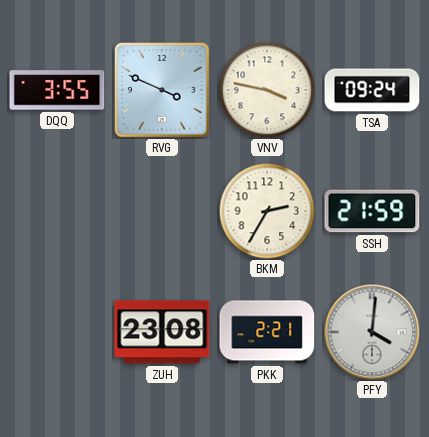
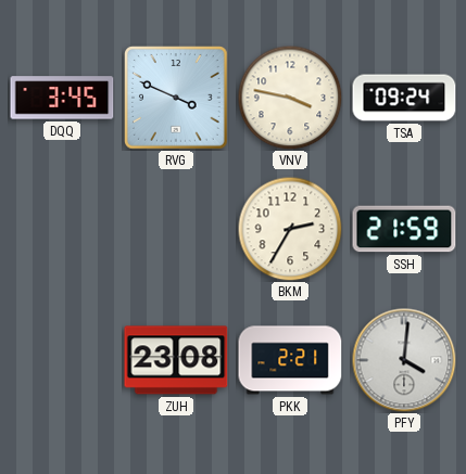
DQQ: 3:55 -> 3:45
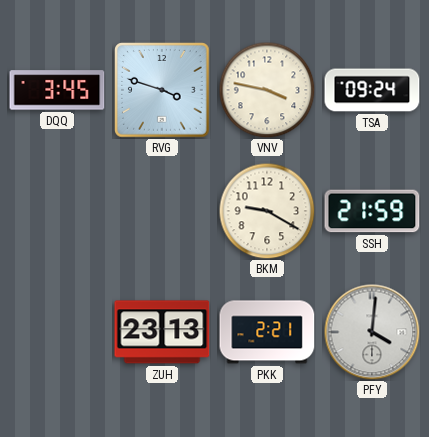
RVG: 3:49 -> 3:48
BKM: 2:35 -> 9:20
ZUH: 23:08 -> 23:13
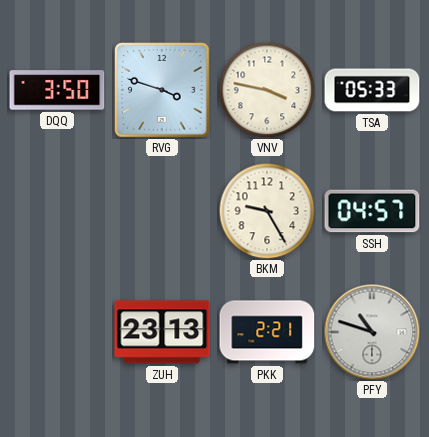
DQQ: 3:45 -> 3:50
TSA: 09:24 -> 05:33
BKM: 9:20 -> 9:25
SSH: 21:59 -> 04:57
PFY: 4:01 -> 10:48
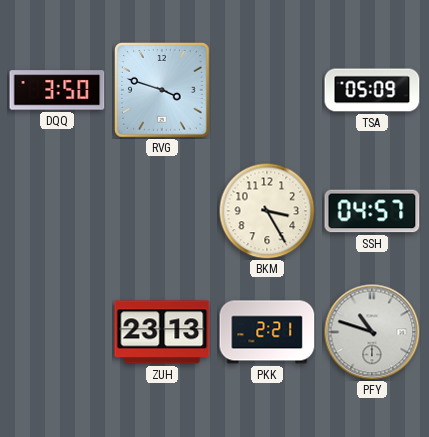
VNV: 3:47 -> none
TSA: 05:33 -> 05:09
BKM: 9:25 -> 3:25
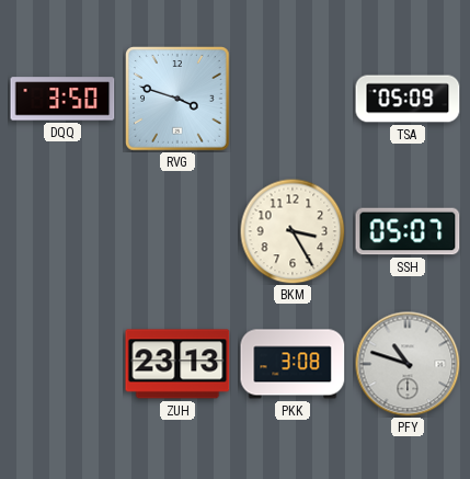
SSH: 04:57 -> 05:07
PKK: 2:21 -> 3:08
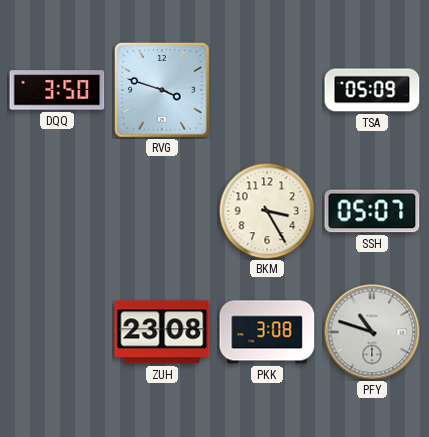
ZUH: 23:13 -> 23:08
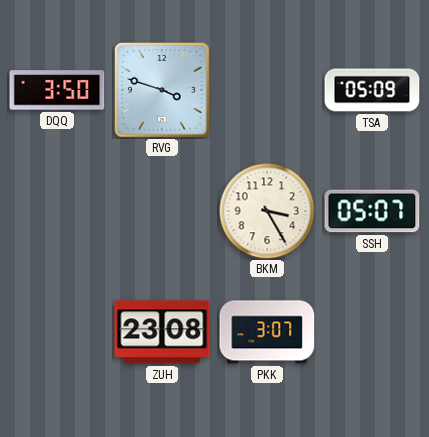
PKK: 3:08 -> 3:07
PFY: 10:48 -> none
